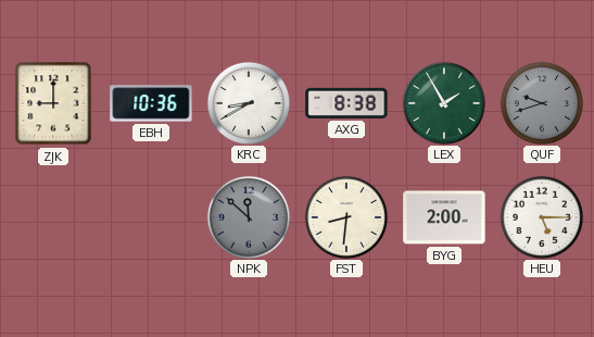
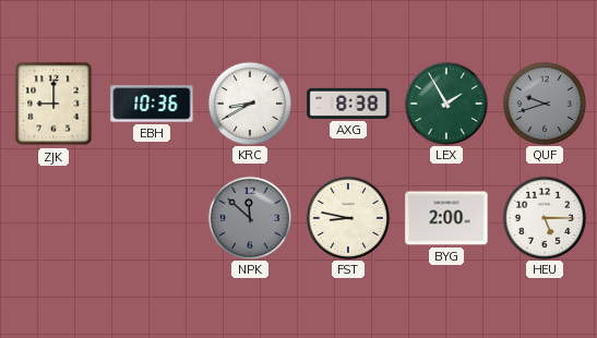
FST: 8:31 -> 8:47
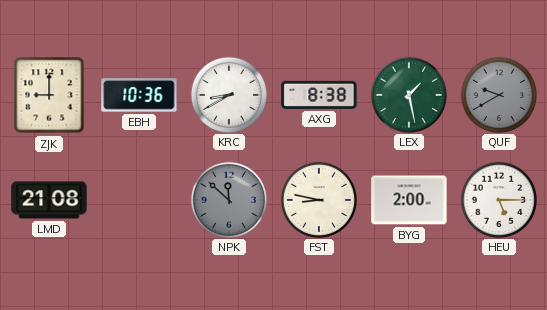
LEX: 1:55 -> 1:28
QUF: 9:42 -> 9:40
LMD: none -> 21:08
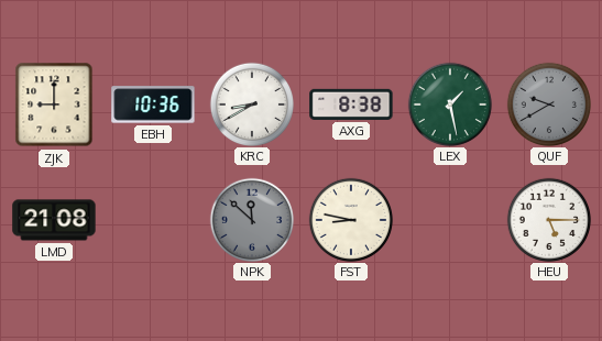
BYG: 2:00 -> none
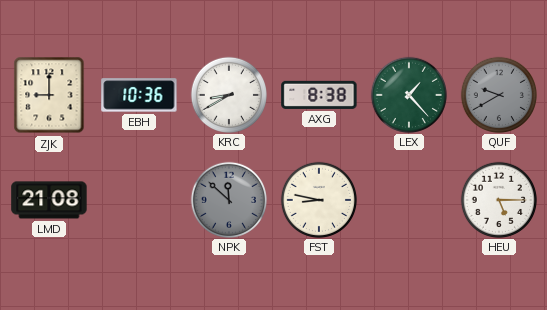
LEX: 1:28 -> 1:23
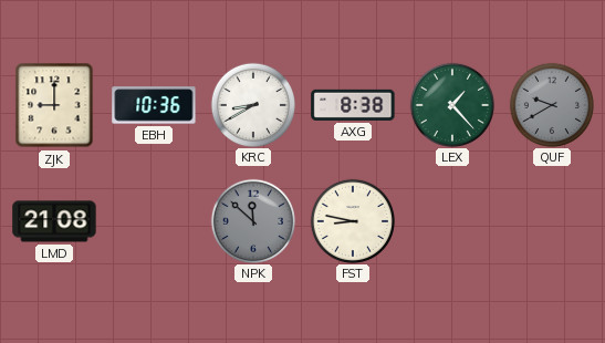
HEU: 5:15 -> none
